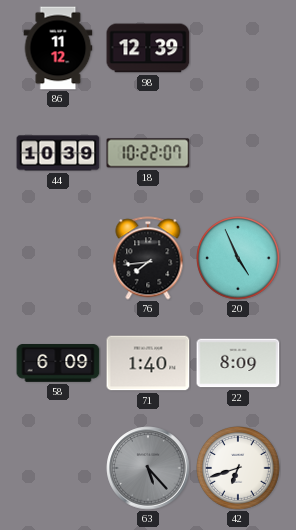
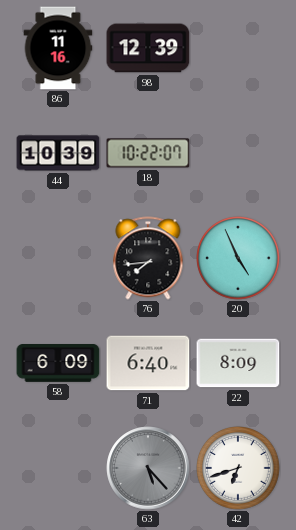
86: 11:12 -> 11:16
71: 1:40 -> 6:40
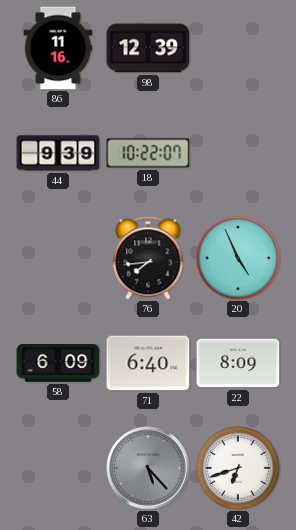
44: 10:39 -> 9:39
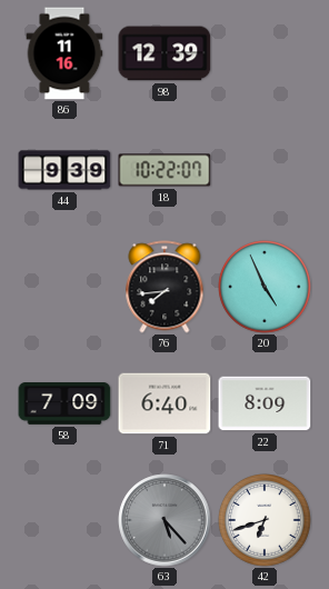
58: 6:09 -> 7:09
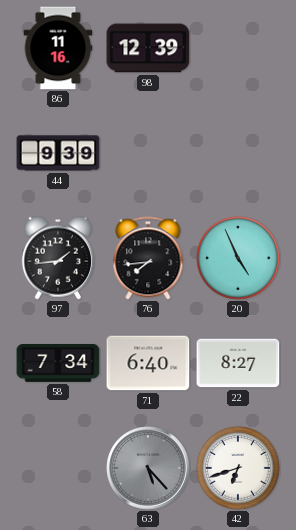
18: 10:22 -> none
97: none -> 1:44
58: 7:09 -> 7:34
22: 8:09 -> 8:27
